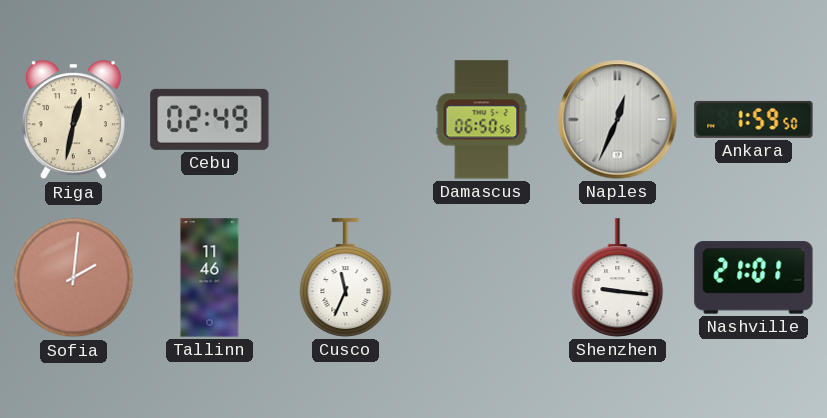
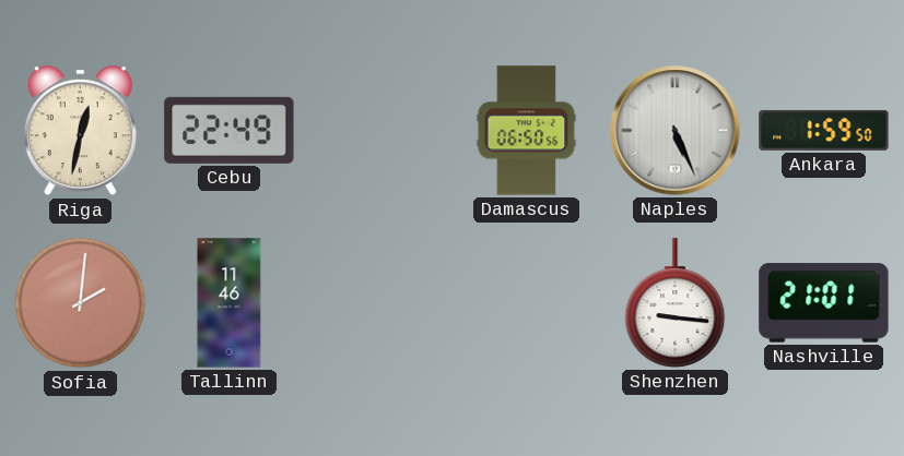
Cebu: 02:49 -> 22:49
Naples: 12:34 -> 5:26
Cusco: 11:34 -> none
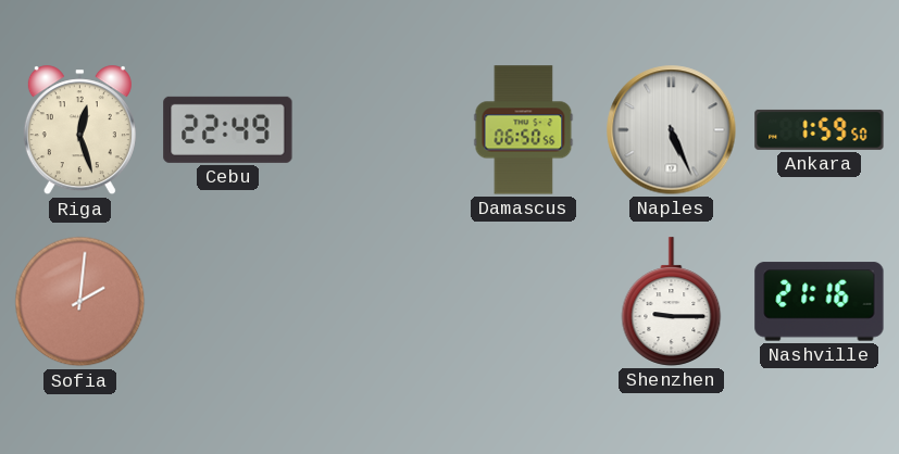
Riga: 12:32 -> 12:27
Tallinn: 11:46 -> none
Shenzhen: 9:16 -> 9:15
Nashville: 21:01 -> 21:16
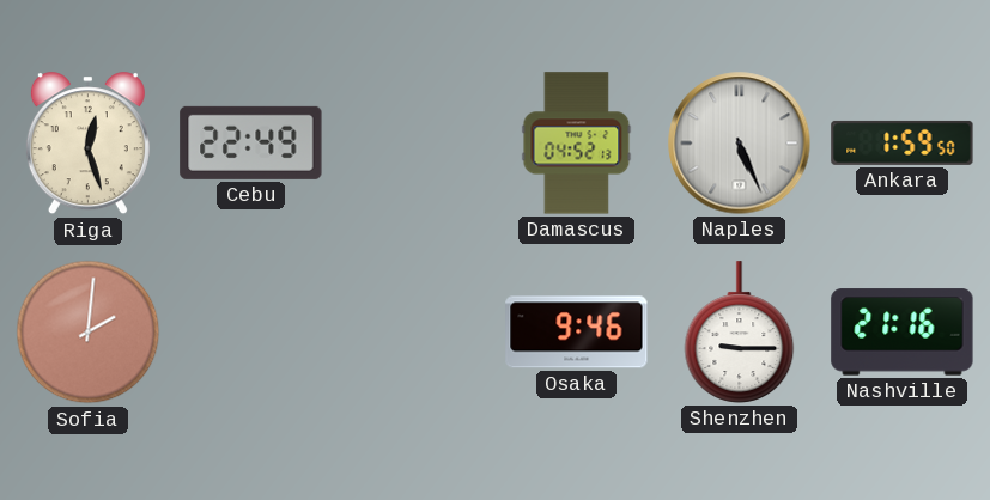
Damascus: 06:50 -> 04:52
Osaka: none -> 9:46
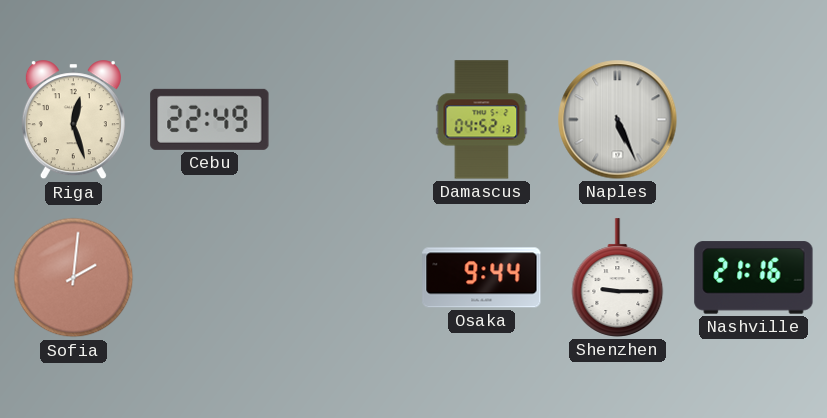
Ankara: 1:59 -> none
Osaka: 9:46 -> 9:44
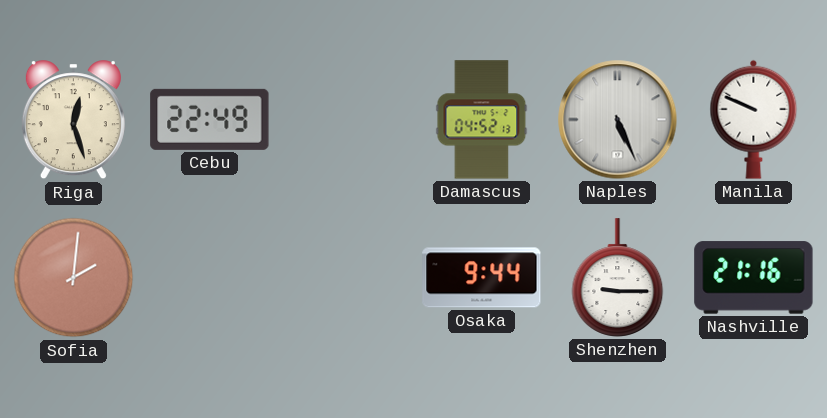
Manila: none -> 9:49
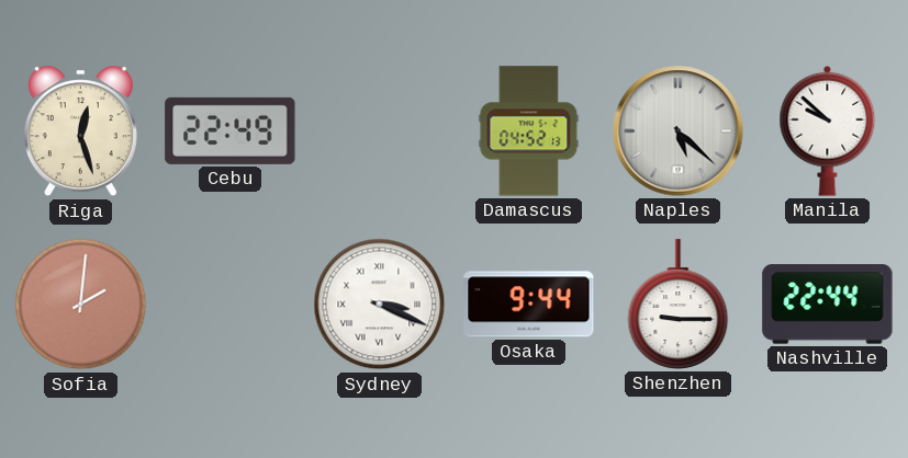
Naples: 5:26 -> 5:22
Manila: 9:49 -> 9:52
Sydney: none -> 3:19
Nashville: 21:16 -> 22:44
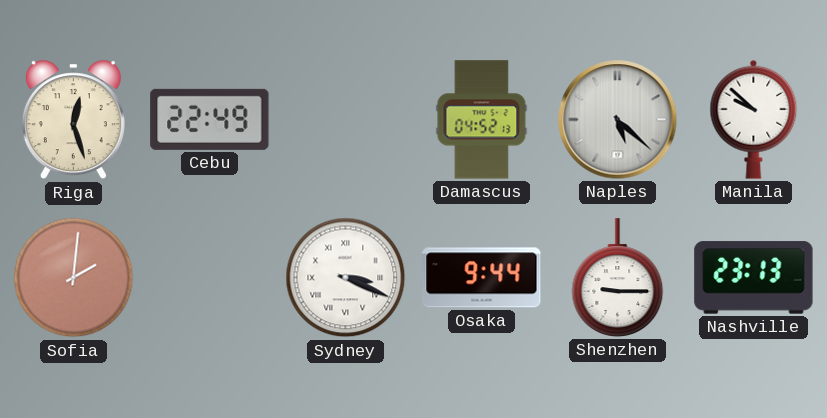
Nashville: 22:44 -> 23:13
